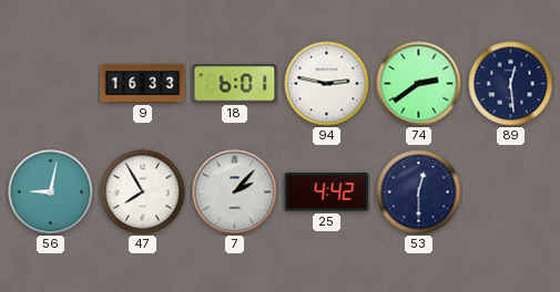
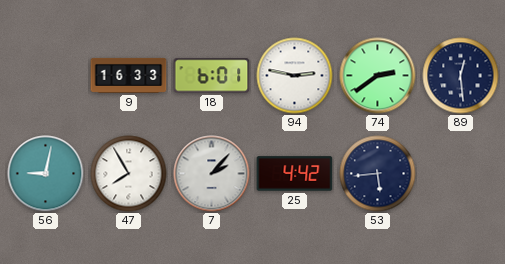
53: 12:30 -> 5:44
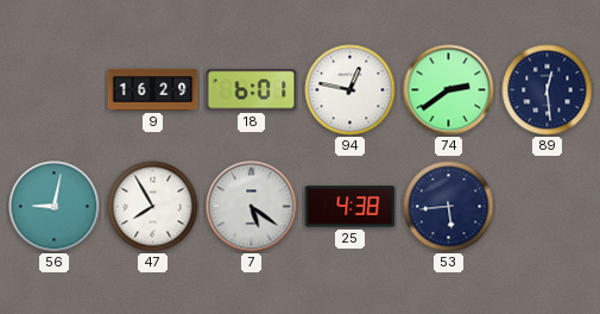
9: 16:33 -> 16:29
94: 2:47 -> 12:47
7: 2:07 -> 5:21
25: 4:42 -> 4:38
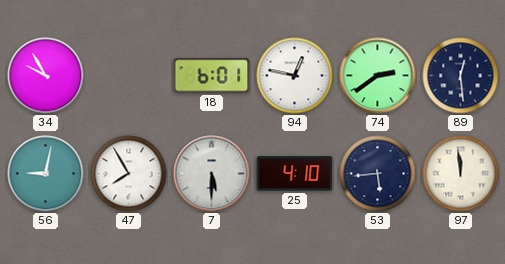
34: none -> 9:55
9: 16:29 -> none
7: 5:21 -> 5:30
25: 4:38 -> 4:10
97: none -> 11:59
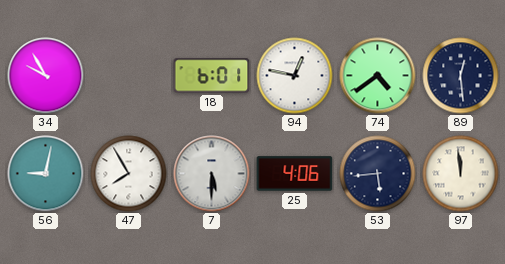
74: 2:39 -> 4:39
25: 4:10 -> 4:06
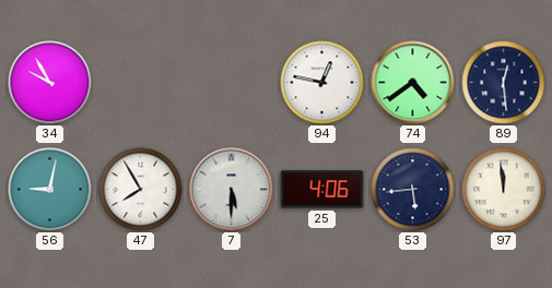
18: 6:01 -> none
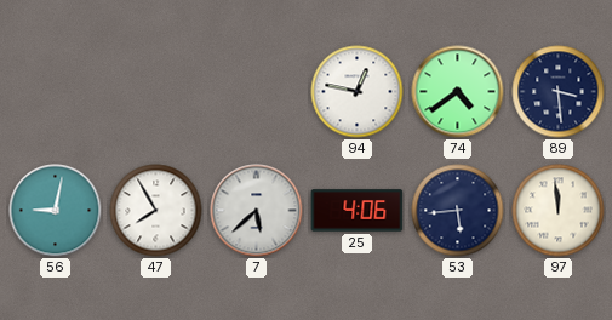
34: 9:55 -> none
89: 12:29 -> 3:29
7: 5:30 -> 5:38
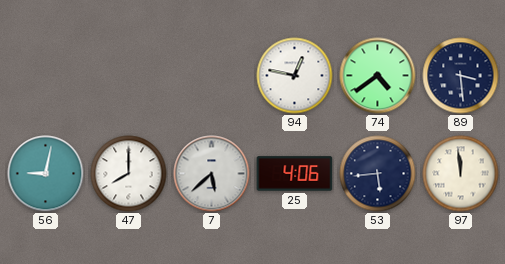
47: 7:55 -> 8:00
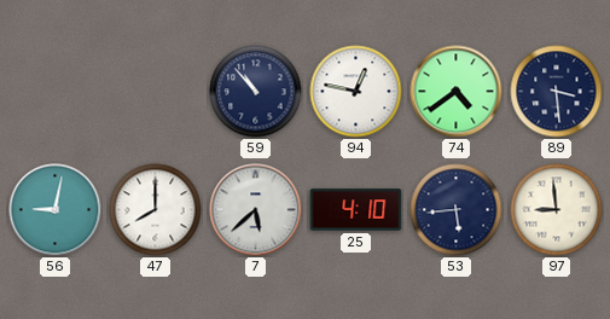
59: none -> 10:53
25: 4:06 -> 4:10
97: 11:59 -> 8:59
